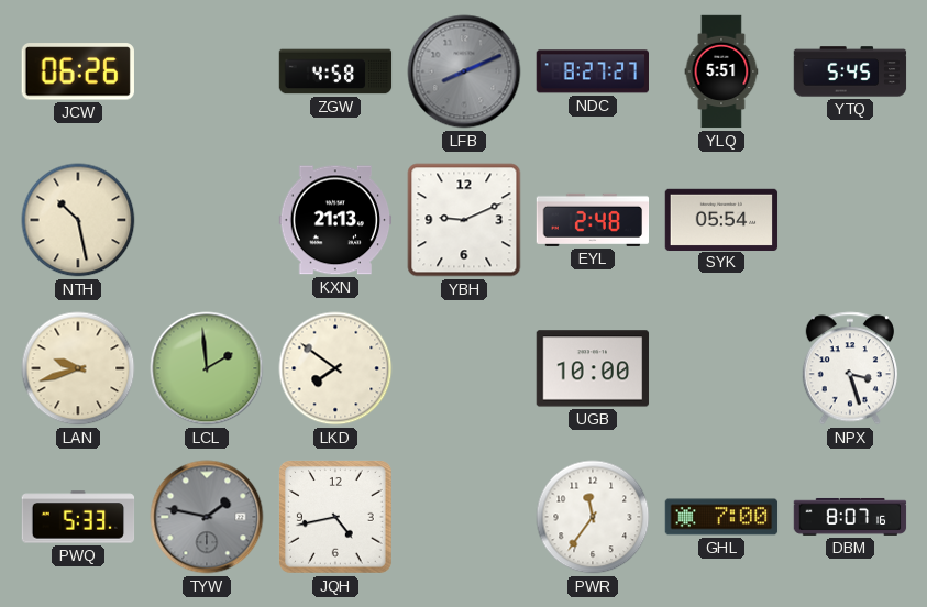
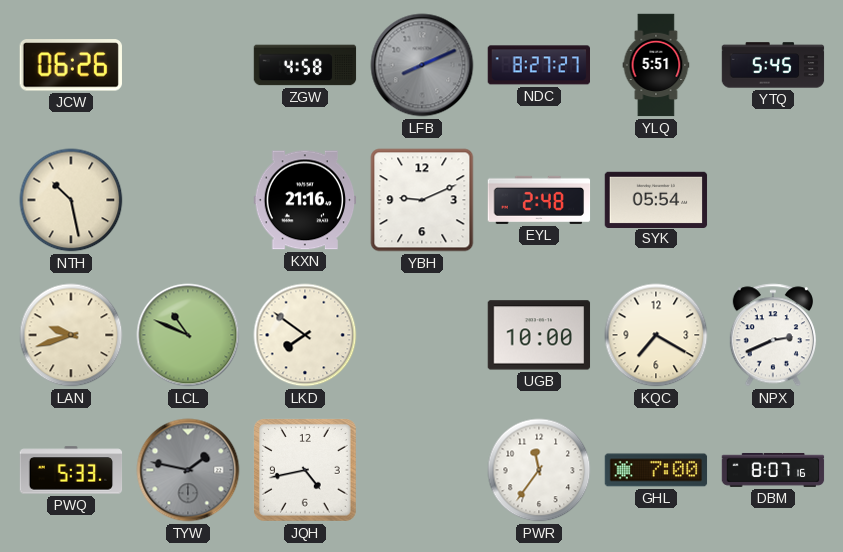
KXN: 21:13 -> 21:16
LCL: 1:59 -> 10:49
KQC: none -> 7:20
NPX: 3:27 -> 2:41
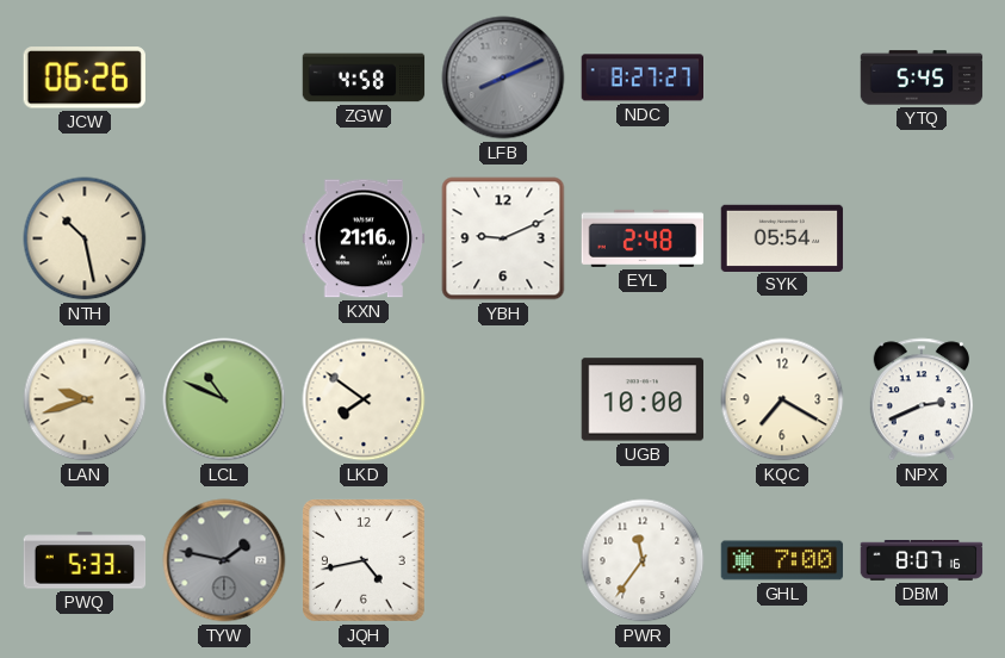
YLQ: 5:51 -> none
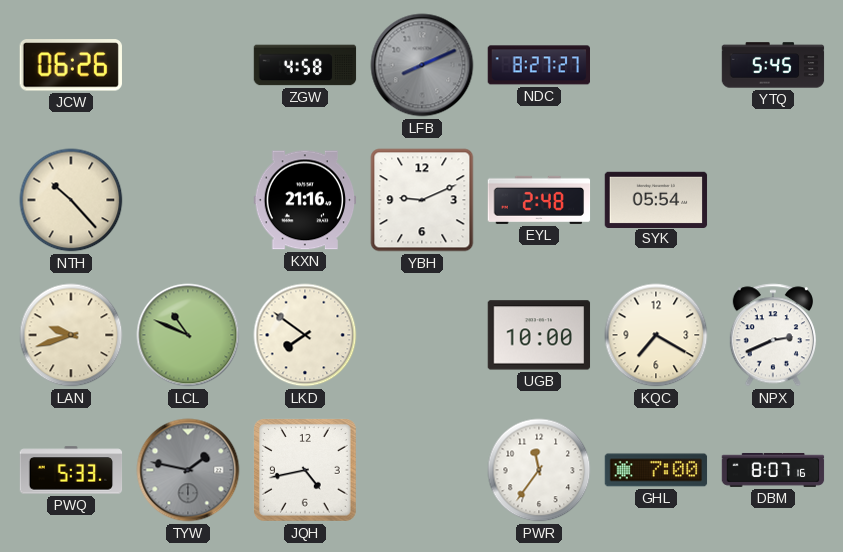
NTH: 10:28 -> 10:23
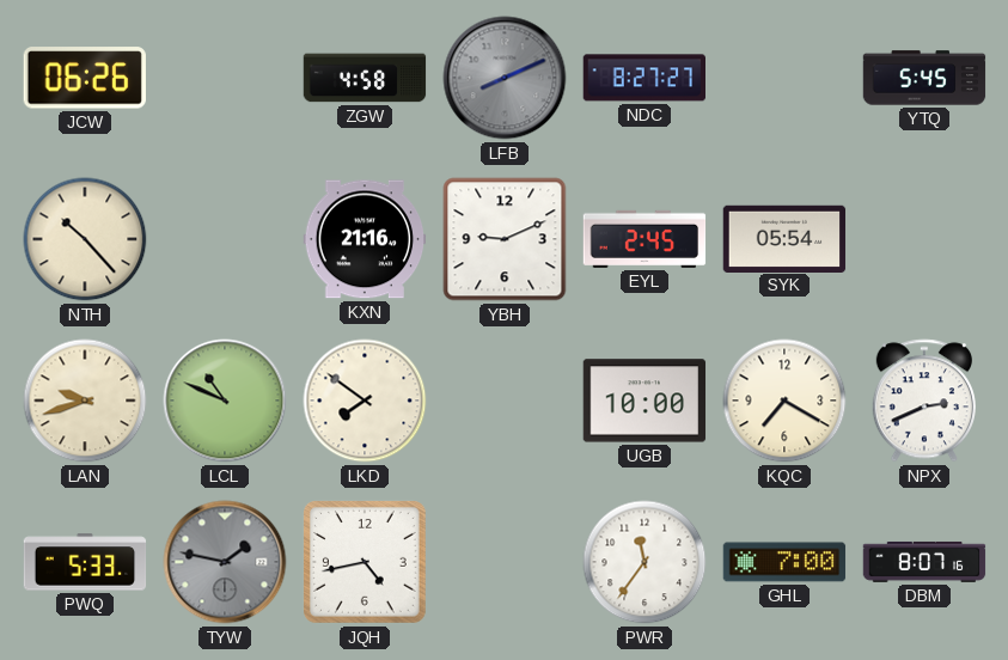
EYL: 2:48 -> 2:45
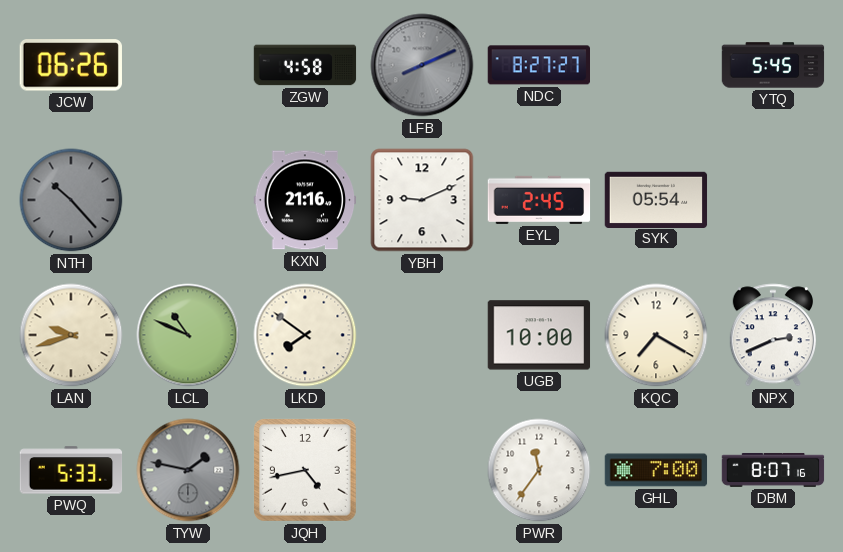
NTH dial: cream -> grey
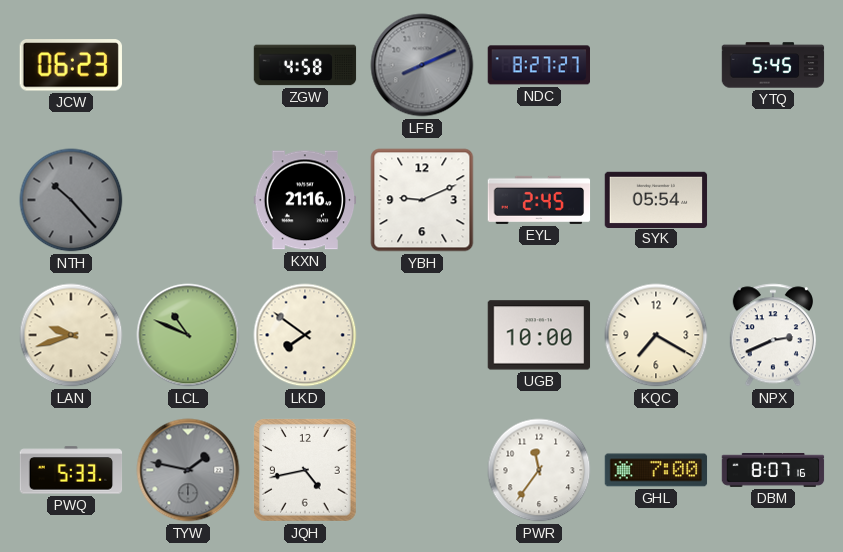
JCW: 06:26 -> 06:23
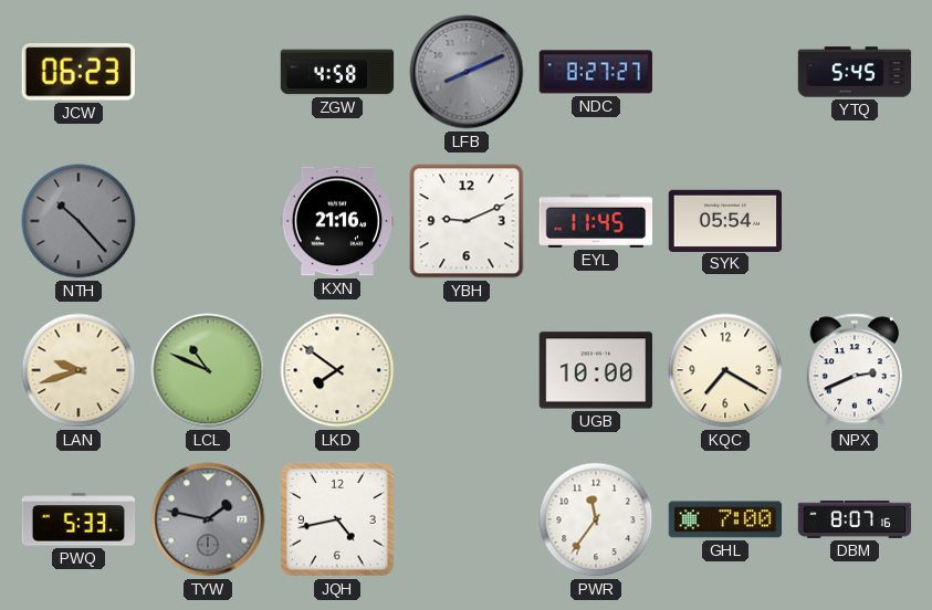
EYL: 2:45 -> 11:45
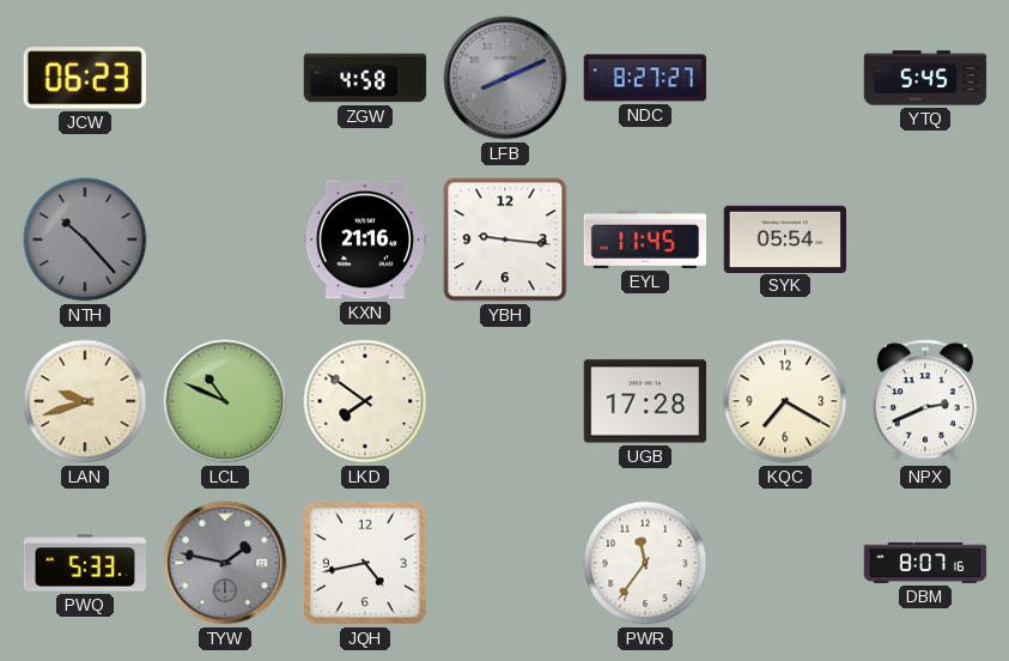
YBH: 9:11 -> 9:16
UGB: 10:00 -> 17:28
GHL: 7:00 -> none
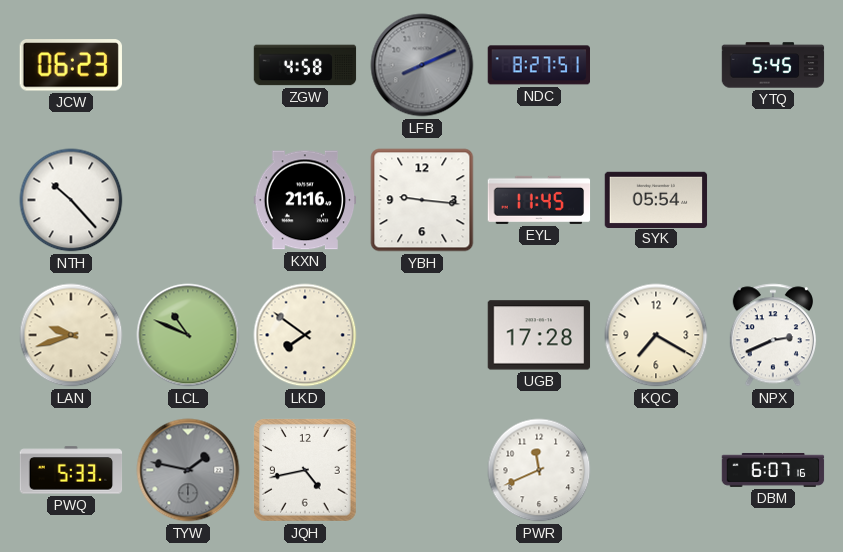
NDC: 8:27:27 -> 8:27:51
NTH dial: grey -> white
PWR: 11:36 -> 11:41
DBM: 8:07 -> 6:07
